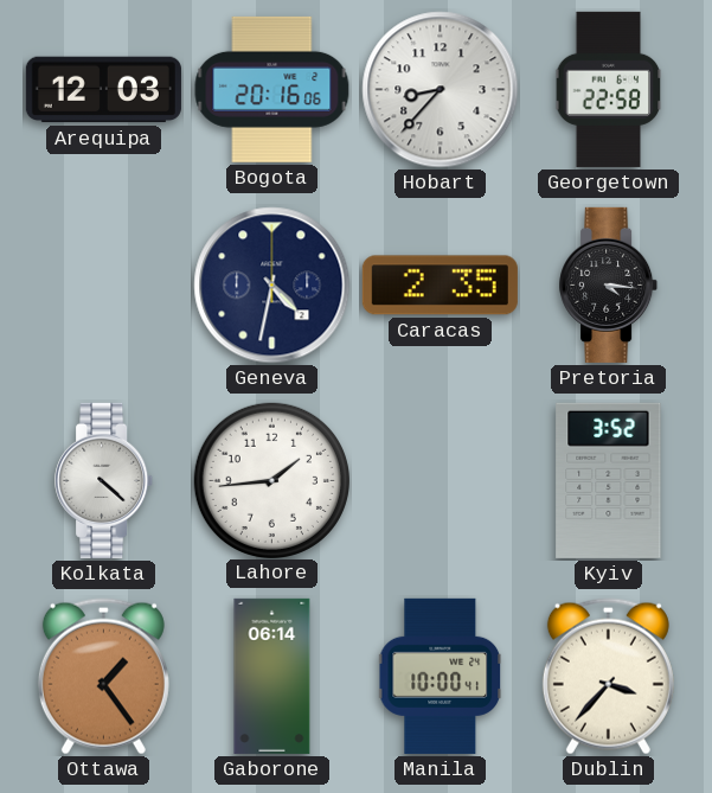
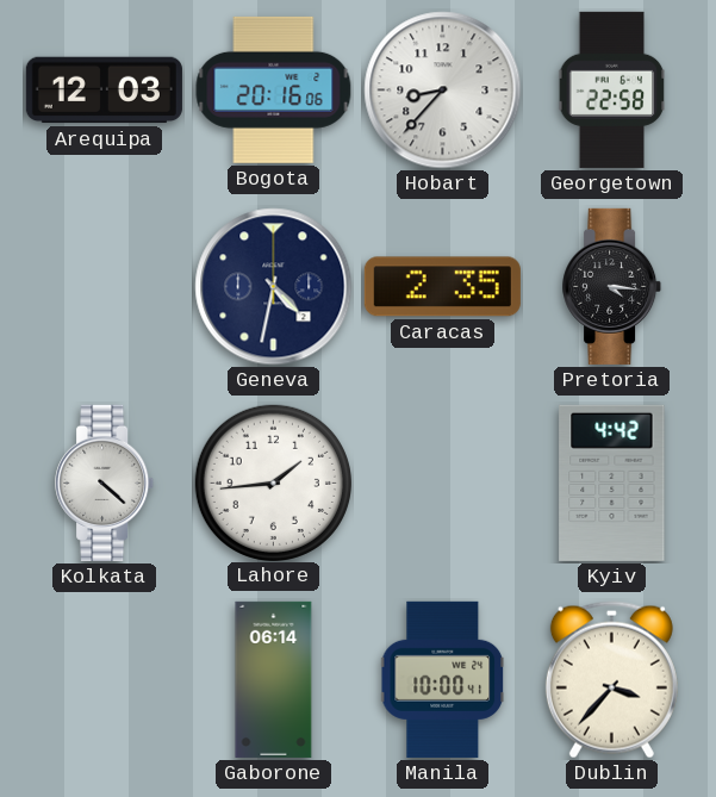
Kyiv: 3:52 -> 4:42
Ottawa: 1:24 -> none
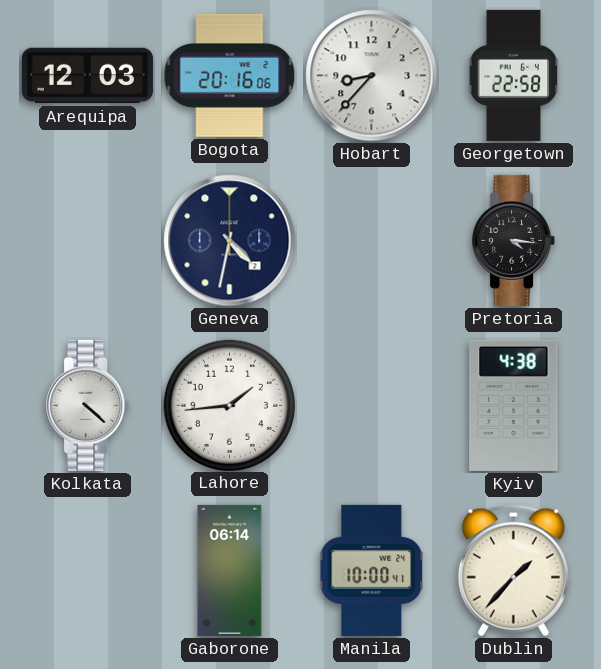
Caracas: 2:35 -> none
Kyiv: 4:42 -> 4:38
Dublin: 3:37 -> 1:37
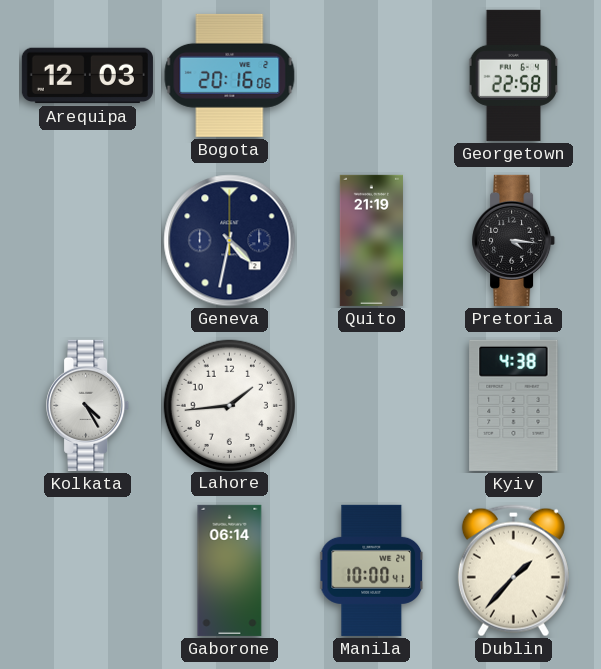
Hobart: 8:37 -> none
Quito: none -> 21:19
Kolkata: 4:22 -> 4:25
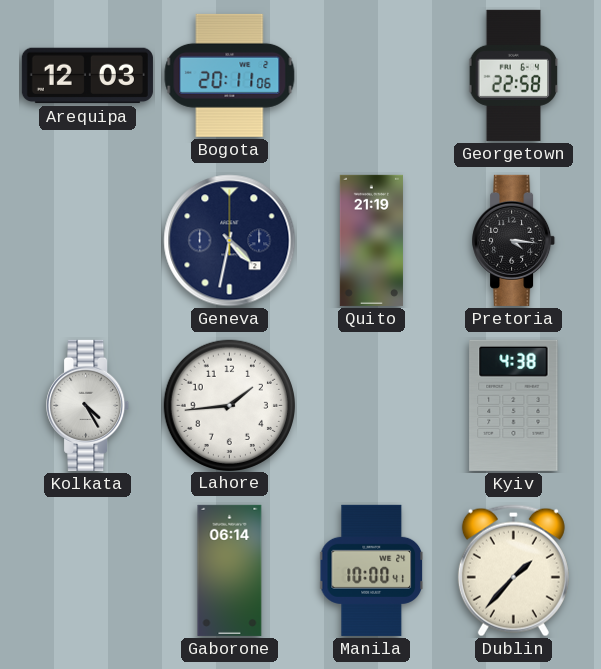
Bogota: 20:16 -> 20:11
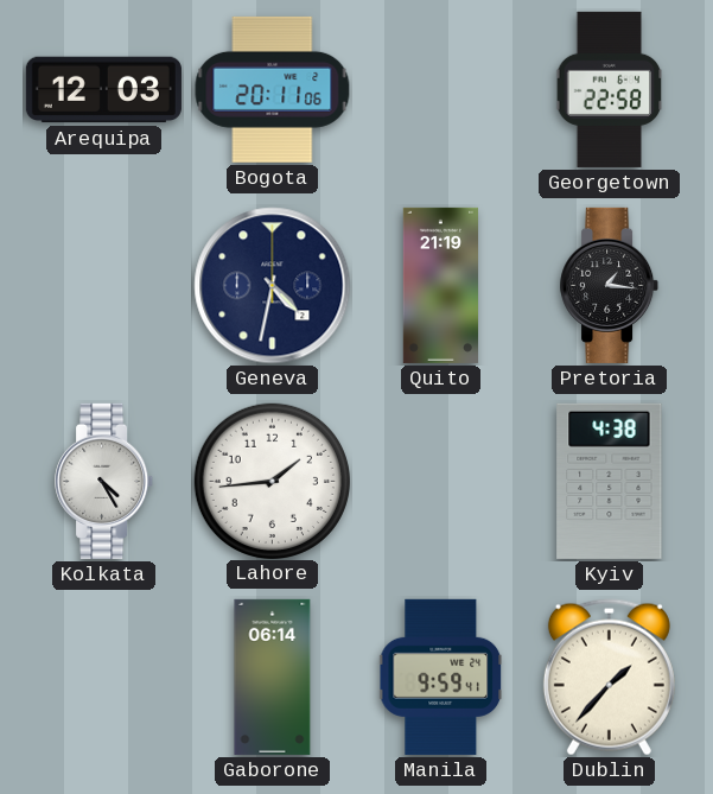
Pretoria: 4:16 -> 1:16
Manila: 10:00 -> 9:59
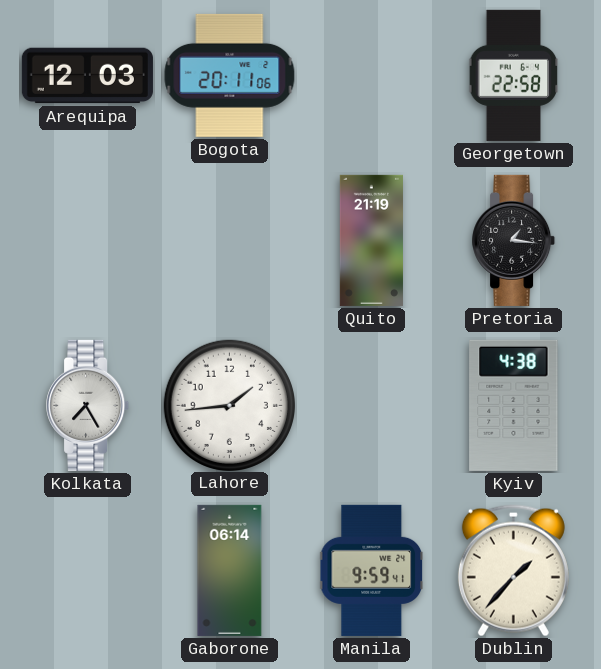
Geneva: 4:32 -> none
Kolkata: 4:25 -> 7:25
